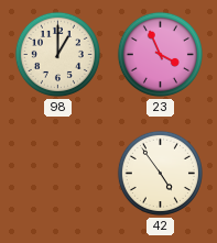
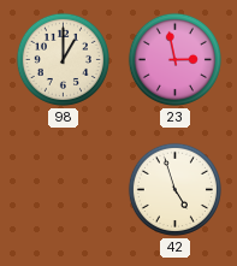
23: 3:56 -> 2:58
42: 4:54 -> 4:57
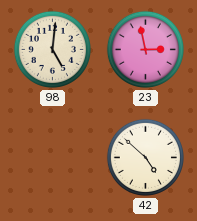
98: 1:00 -> 5:01
42: 4:57 -> 4:52
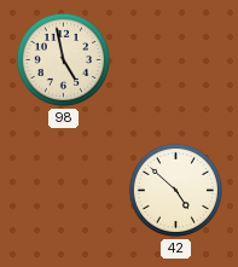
98: 5:01 -> 4:58
23: 2:58 -> none
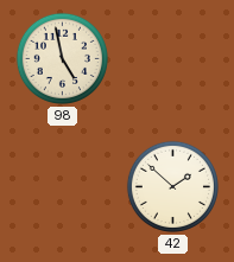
42: 4:52 -> 1:52
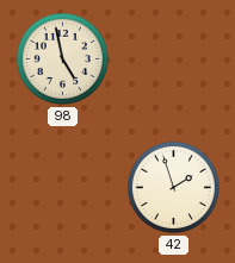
42: 1:52 -> 1:57
